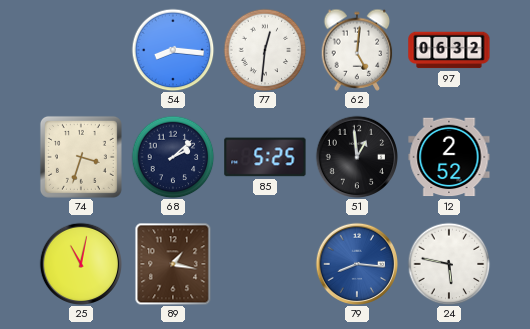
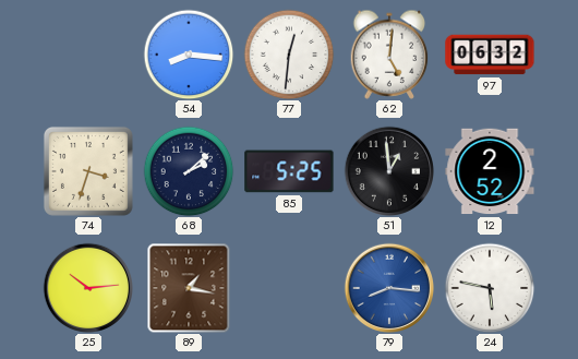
25: 11:02 -> 10:14
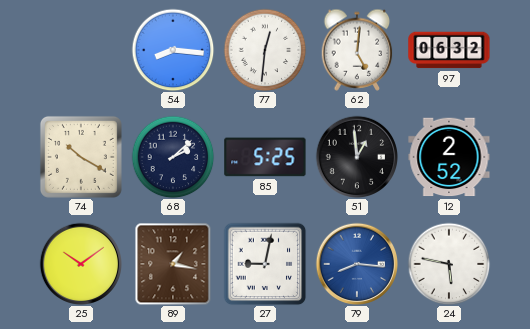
74: 3:33 -> 10:20
25: 10:14 -> 10:09
27: none -> 9:02
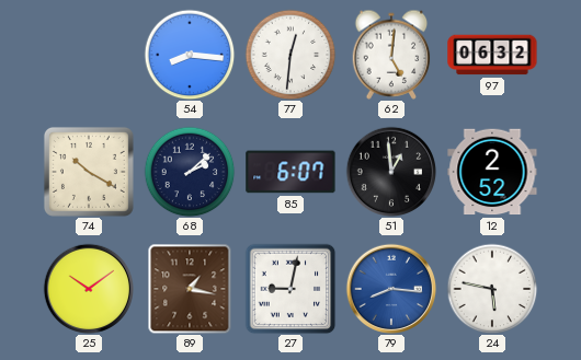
85: 5:25 -> 6:07
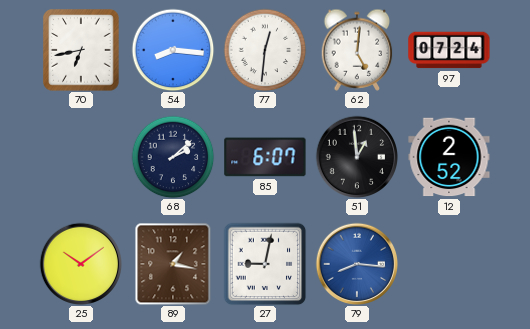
70: none -> 6:43
97: 06:32 -> 07:24
74: 10:20 -> none
24: 5:47 -> none
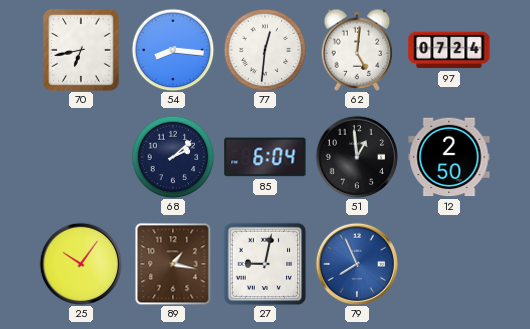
85: 6:07 -> 6:04
12: 2:52 -> 2:50
25: 10:09 -> 10:06
79: 8:16 -> 7:56
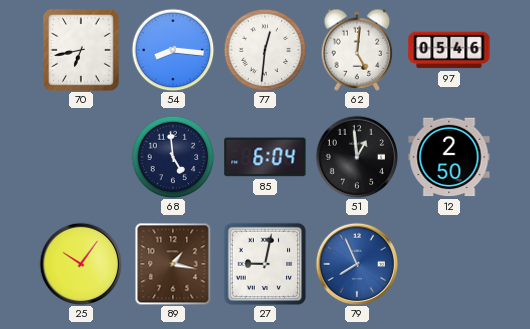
97: 07:24 -> 05:46
68: 2:08 -> 4:59
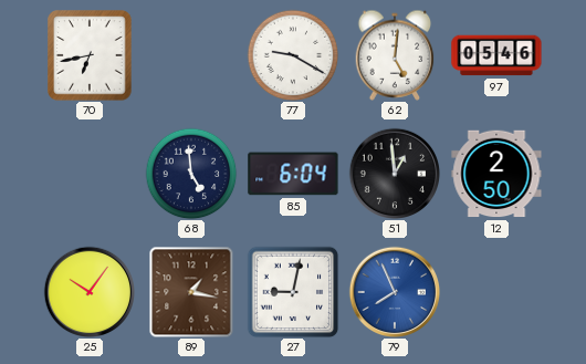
54: 8:16 -> none
77: 12:31 -> 9:20
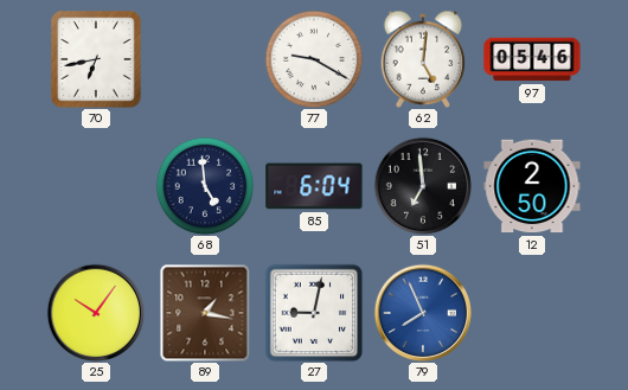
51: 12:59 -> 6:59
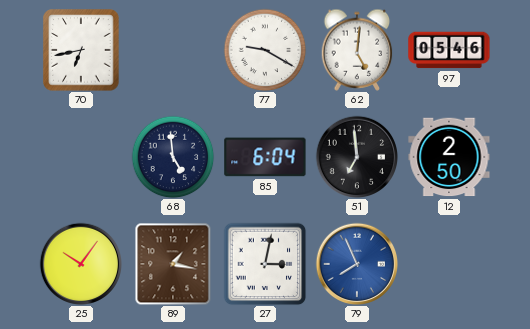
27: 9:02 -> 3:02
